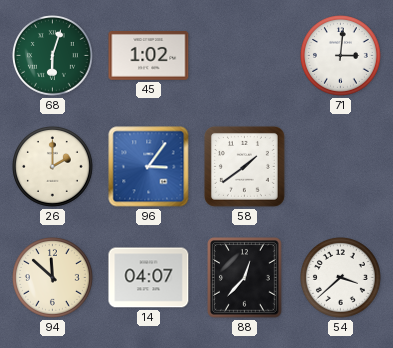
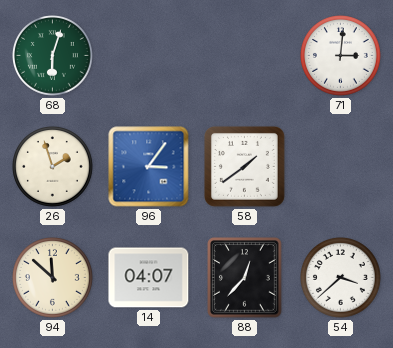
45: 1:02 -> none
26: 2:00 -> 1:57
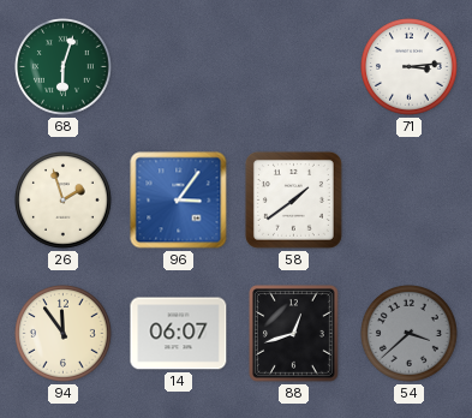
71: 3:01 -> 3:14
94: 11:52 -> 11:54
14: 04:07 -> 06:07
88: 12:37 -> 12:42
54 dial: white -> grey
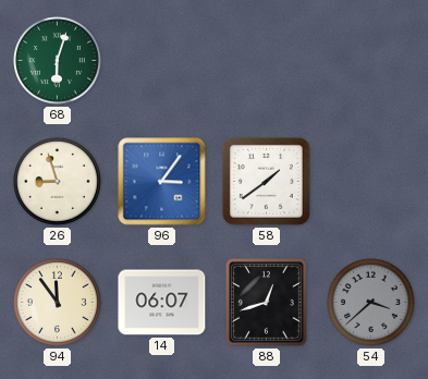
71: 3:14 -> none
26: 1:57 -> 8:57
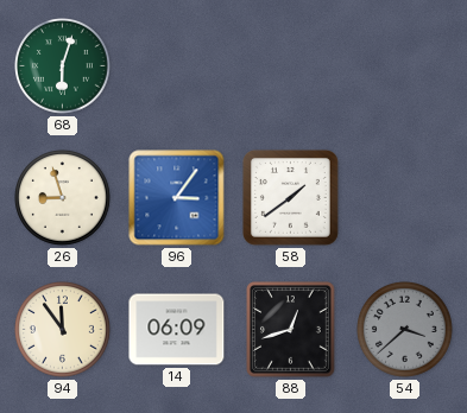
14: 06:07 -> 06:09
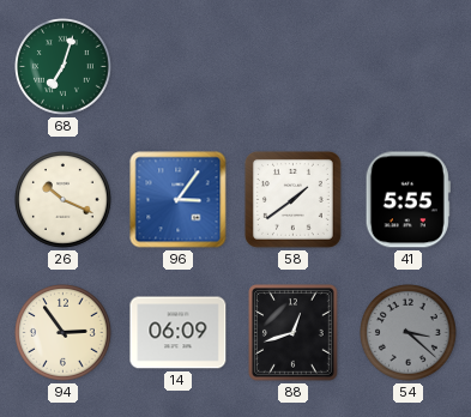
68: 6:03 -> 7:03
26: 8:57 -> 10:19
41: none -> 5:55
94: 11:54 -> 2:54
54: 3:38 -> 3:22
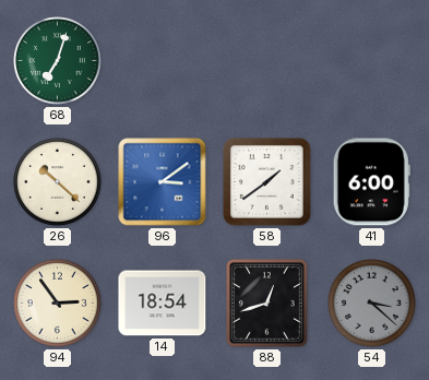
26: 10:19 -> 10:22
96: 3:06 -> 3:09
41: 5:55 -> 6:00
14: 06:09 -> 18:54
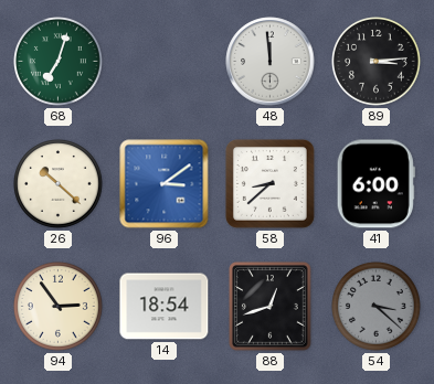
48: none -> 11:59
89: none -> 3:14
58: 1:39 -> 8:38
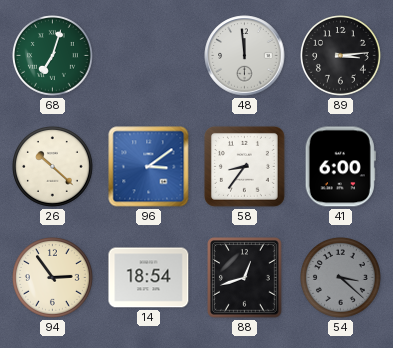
58: 8:38 -> 8:36
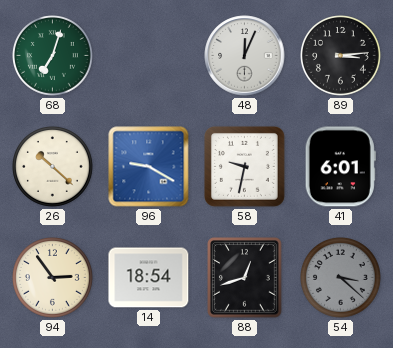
48: 11:59 -> 12:04
96: 3:09 -> 9:20
58: 8:36 -> 9:32
41: 6:00 -> 6:01
